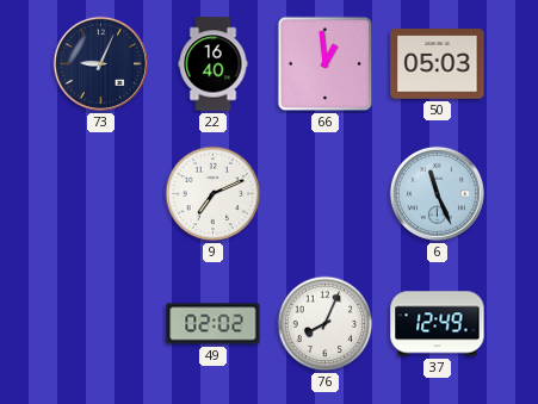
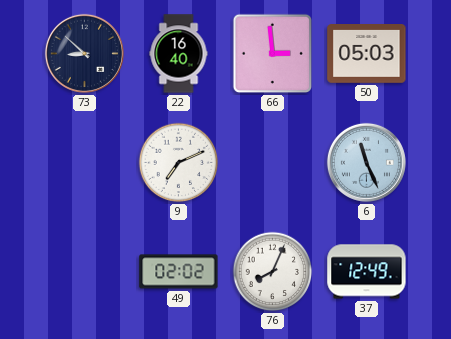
73: 9:04 -> 8:52
66: 12:59 -> 2:59
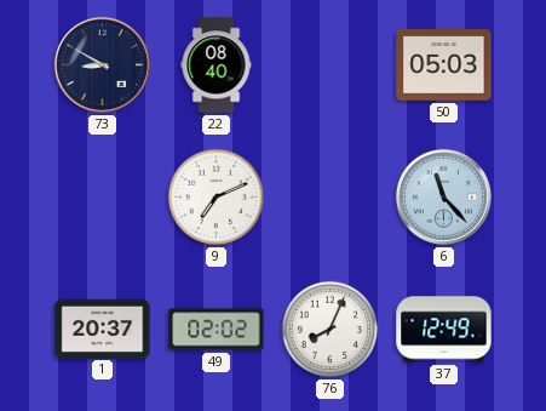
73: 8:52 -> 8:50
22: 16:40 -> 08:40
66: 2:59 -> none
6: 11:26 -> 11:23
1: none -> 20:37
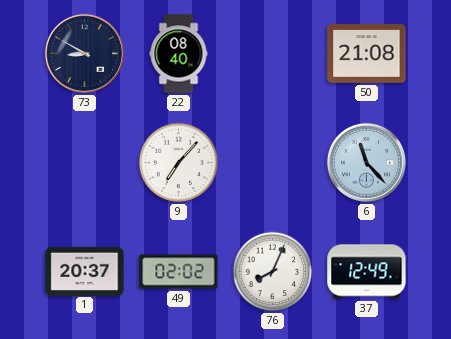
50: 05:03 -> 21:08
9: 7:11 -> 7:07
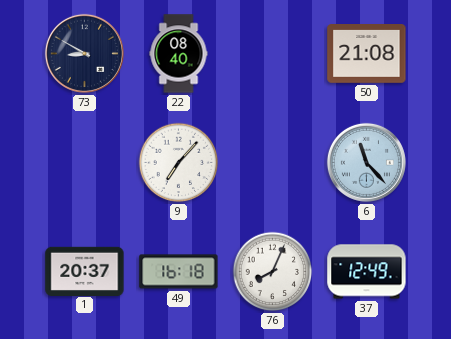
49: 02:02 -> 16:18
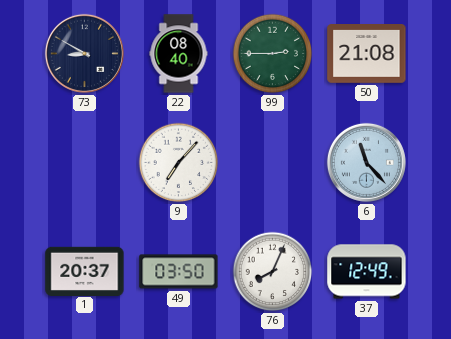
99: none -> 2:45
49: 16:18 -> 03:50
